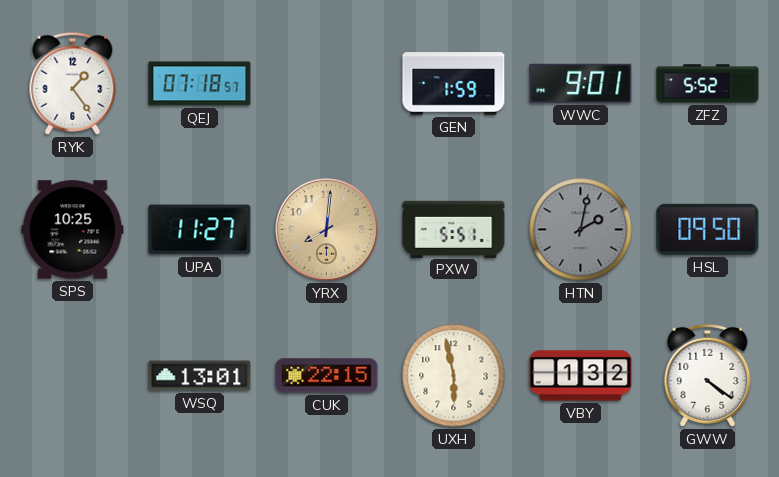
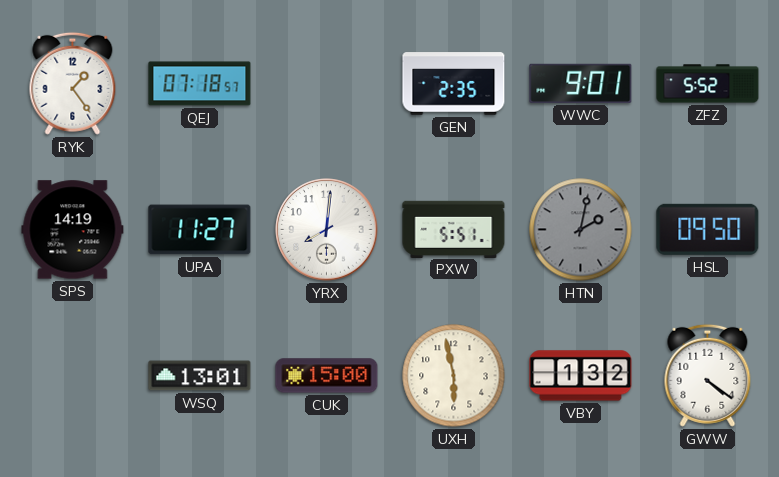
GEN: 1:59 -> 2:35
SPS: 10:25 -> 14:19
YRX dial: champagne -> white
CUK: 22:15 -> 15:00
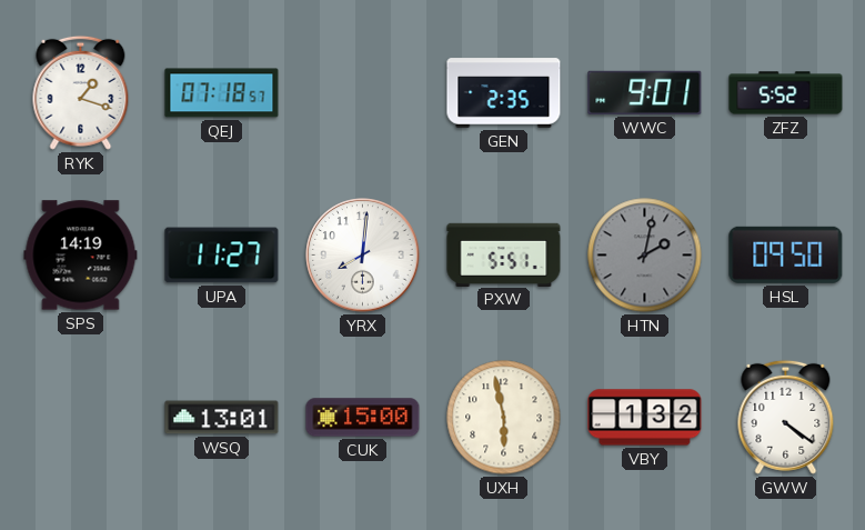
RYK: 1:24 -> 1:18
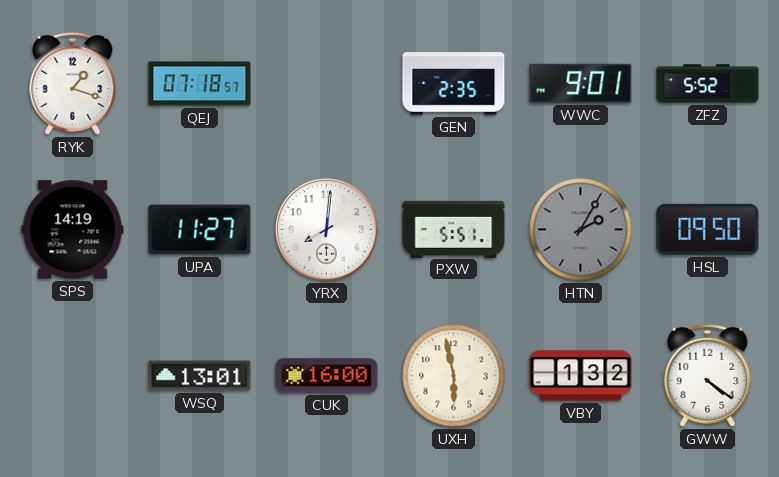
HTN: 2:02 -> 2:05
CUK: 15:00 -> 16:00
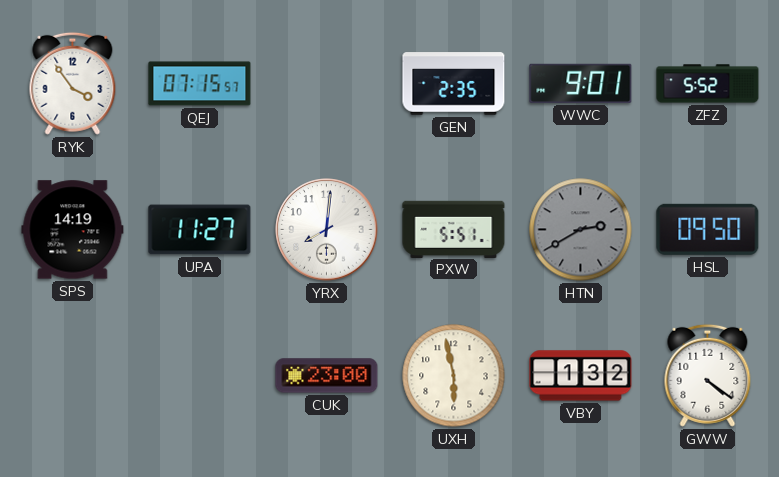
RYK: 1:18 -> 3:54
QEJ: 07:18 -> 07:15
HTN: 2:05 -> 2:40
WSQ: 13:01 -> none
CUK: 16:00 -> 23:00
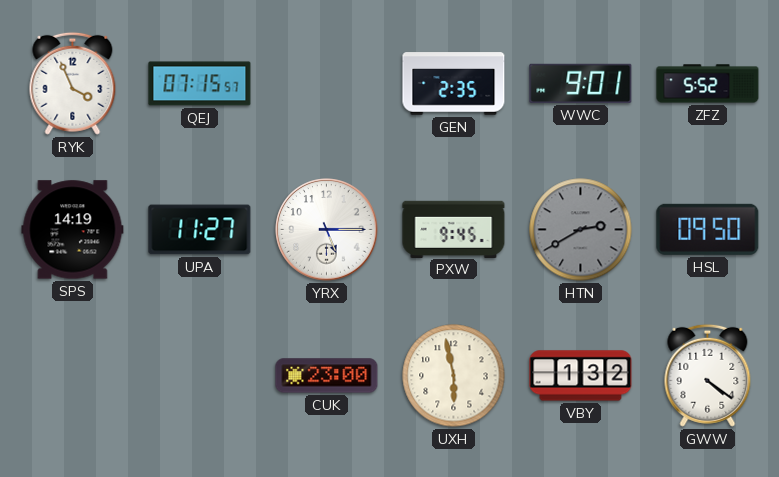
RYK: 3:54 -> 3:56
YRX: 8:01 -> 5:15
PXW: 5:51 -> 9:45
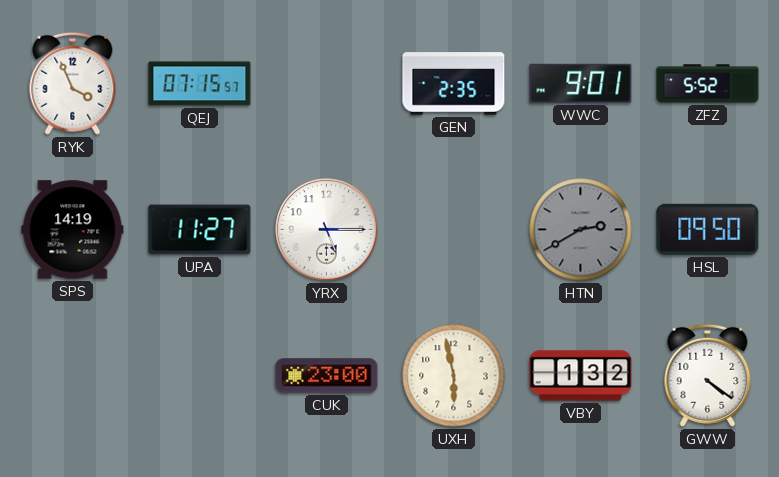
PXW: 9:45 -> none
